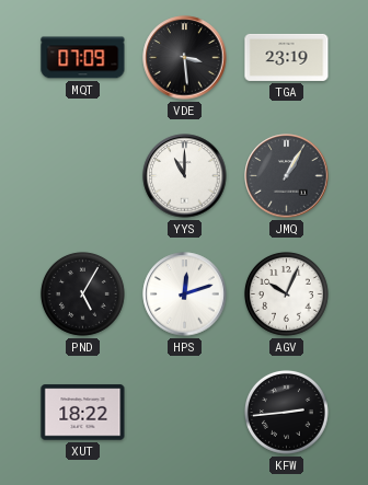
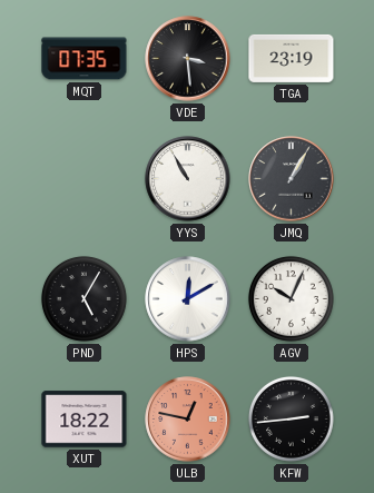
MQT: 07:09 -> 07:35
YYS: 11:00 -> 10:55
HPS: 12:12 -> 12:10
ULB: none -> 12:47
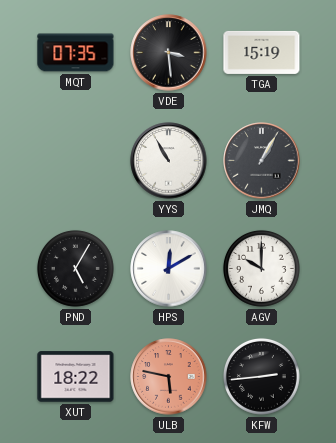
TGA: 23:19 -> 15:19
AGV: 10:04 -> 10:00
ULB: 12:47 -> 5:47
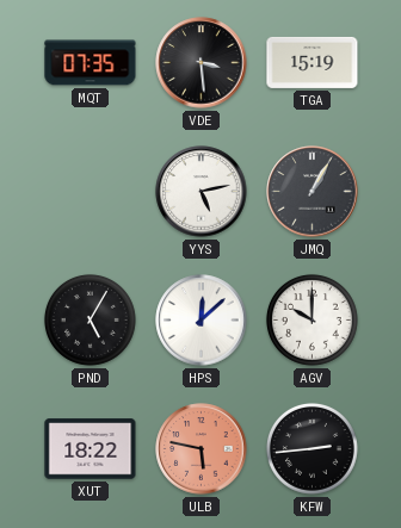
YYS: 10:55 -> 5:13
HPS: 12:10 -> 12:08
